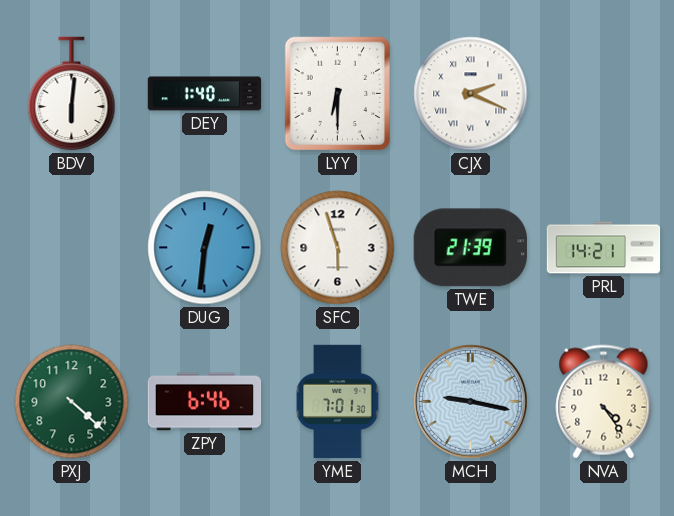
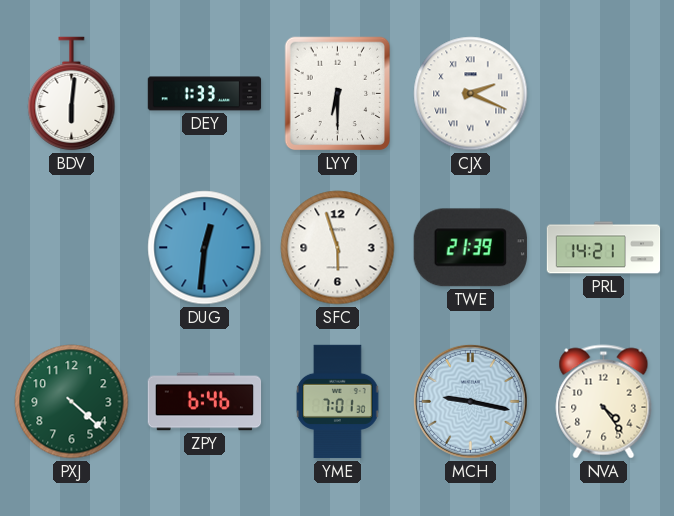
DEY: 1:40 -> 1:33
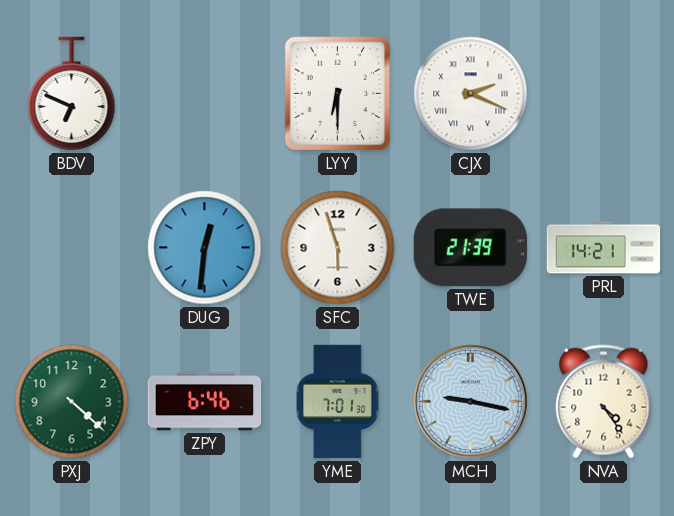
BDV: 6:01 -> 6:49
DEY: 1:33 -> none
